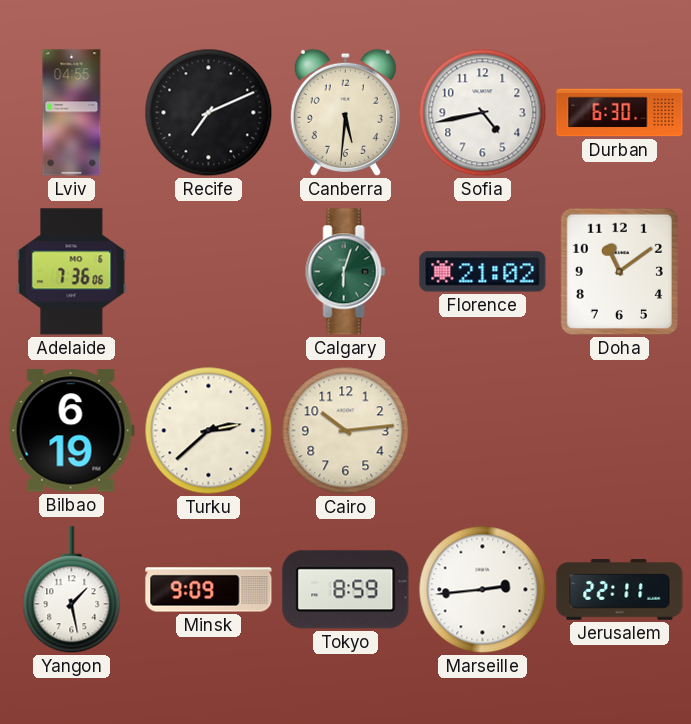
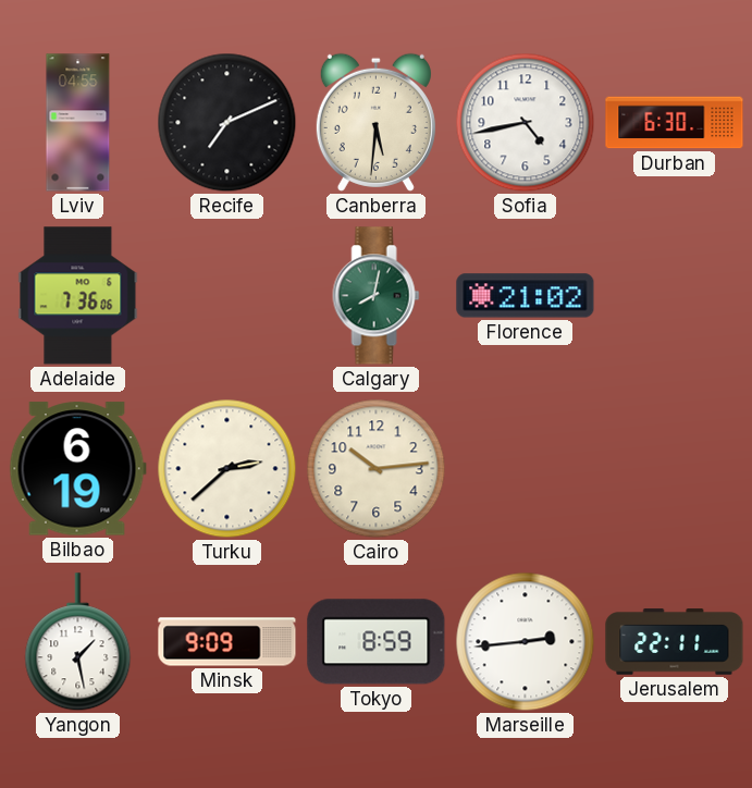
Calgary: 6:03 -> 8:02
Doha: 11:09 -> none
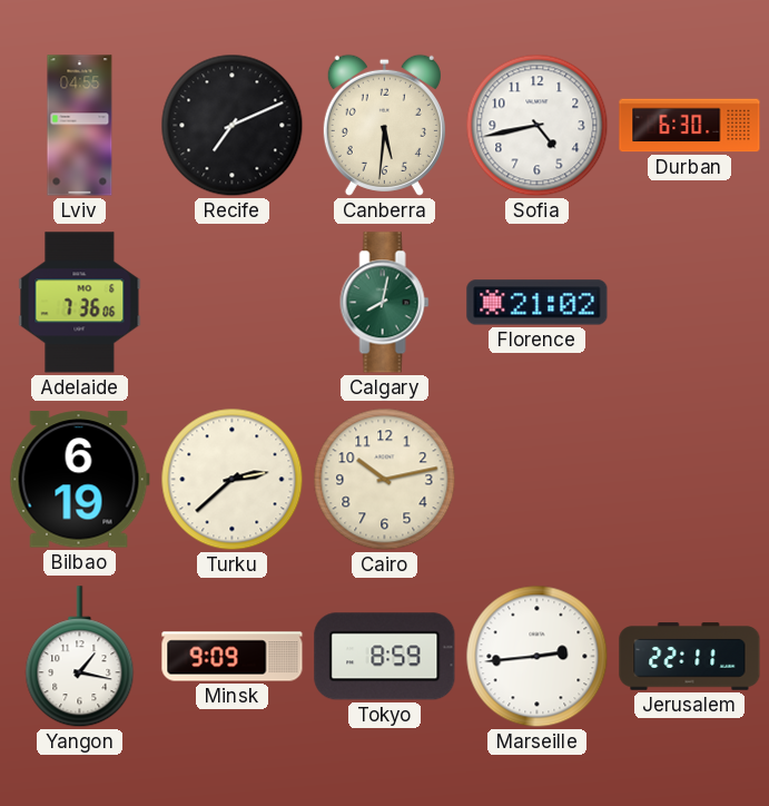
Cairo: 10:14 -> 10:13
Yangon: 1:28 -> 1:17
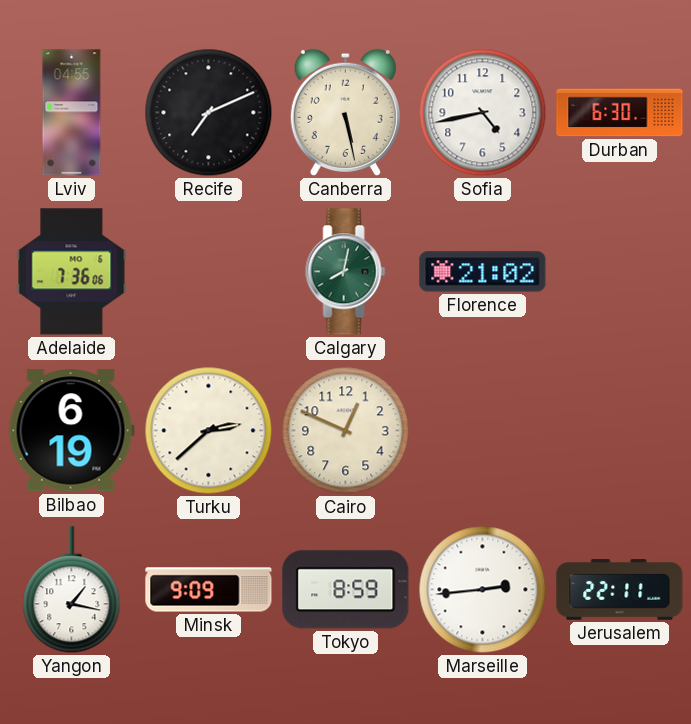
Canberra: 5:31 -> 5:28
Cairo: 10:13 -> 12:49
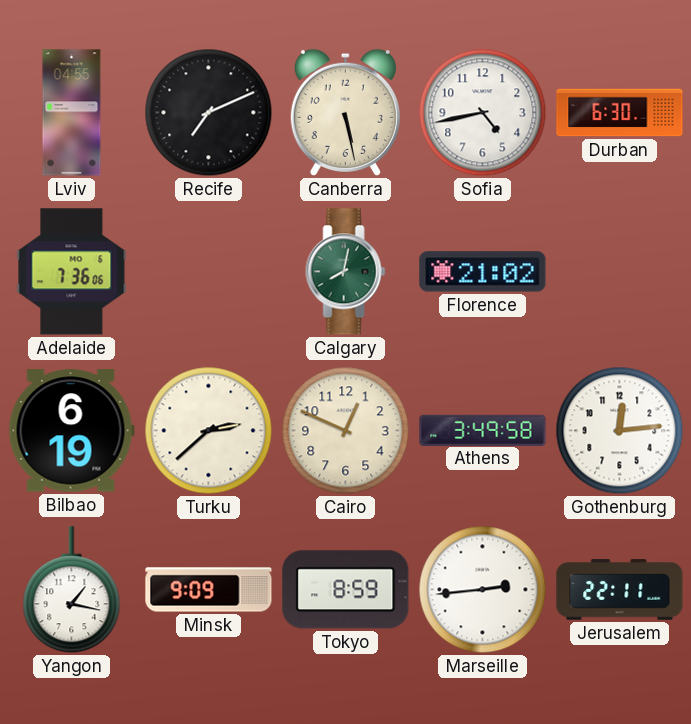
Athens: none -> 3:49
Gothenburg: none -> 12:14
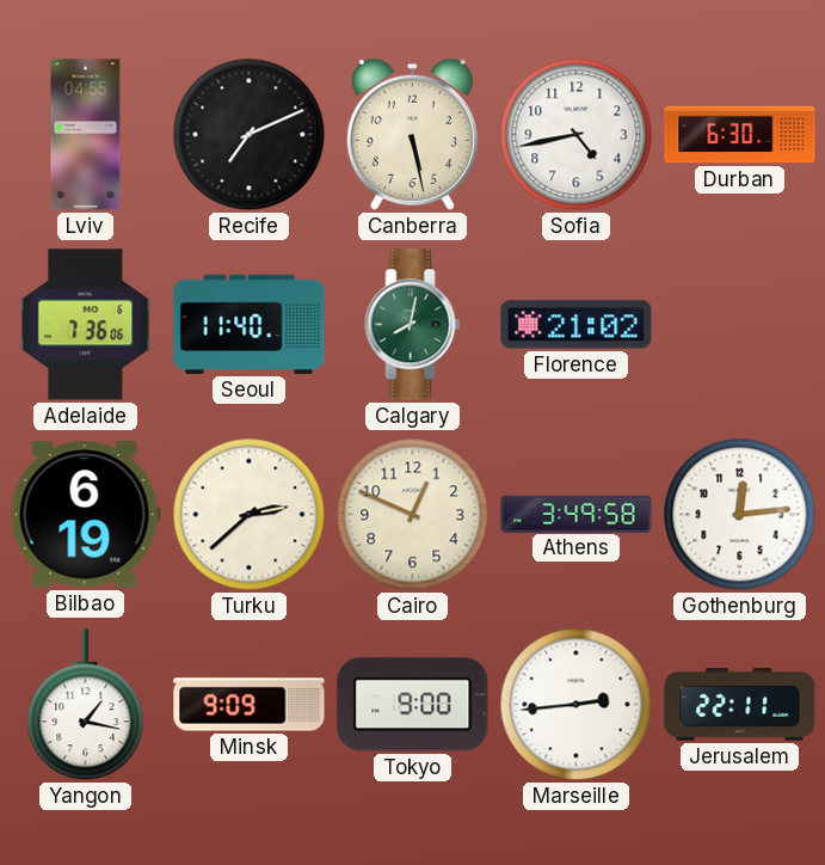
Seoul: none -> 11:40
Tokyo: 8:59 -> 9:00
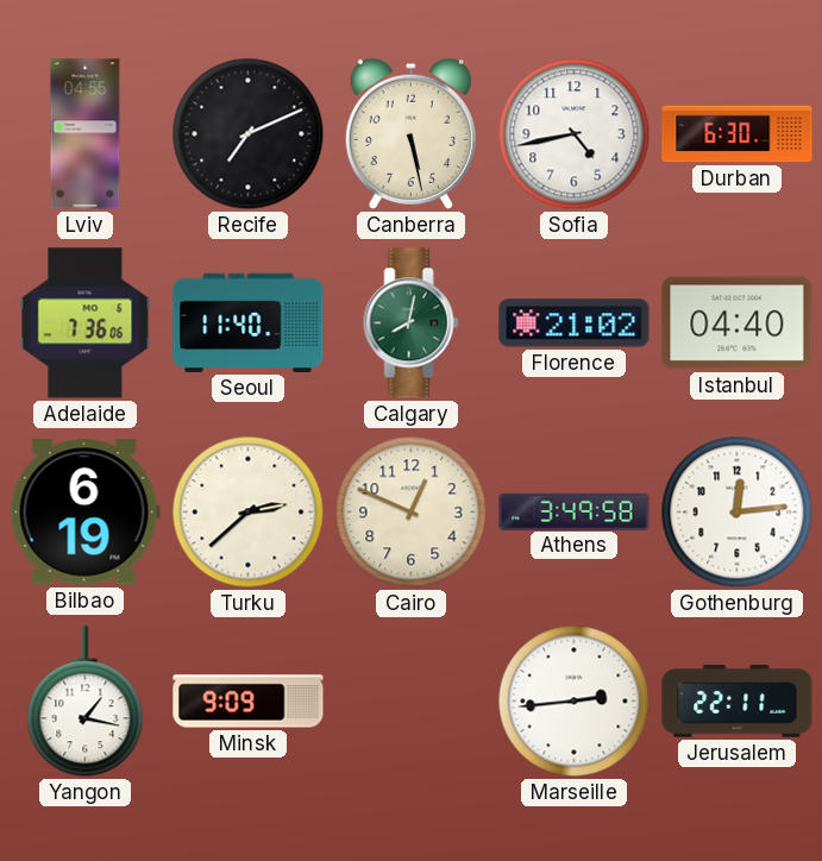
Istanbul: none -> 04:40
Tokyo: 9:00 -> none
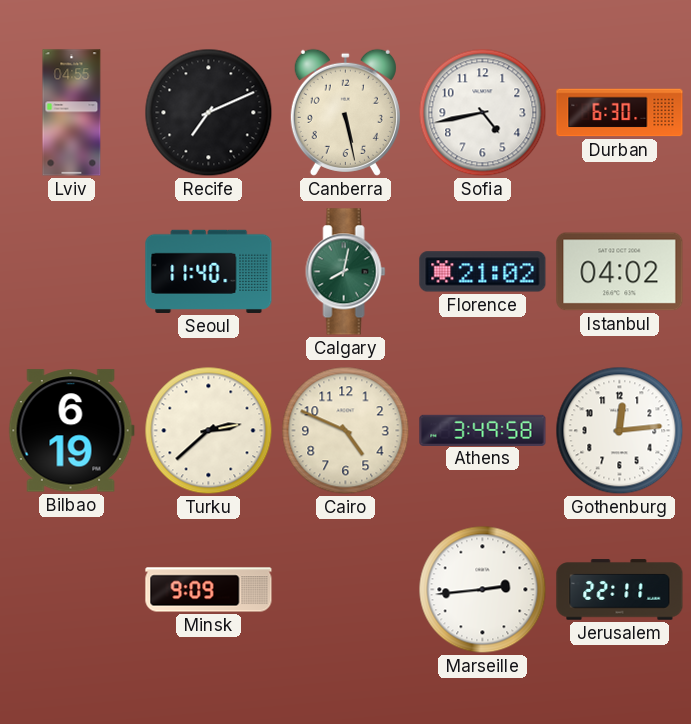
Adelaide: 7:36 -> none
Istanbul: 04:40 -> 04:02
Cairo: 12:49 -> 4:49
Yangon: 1:17 -> none
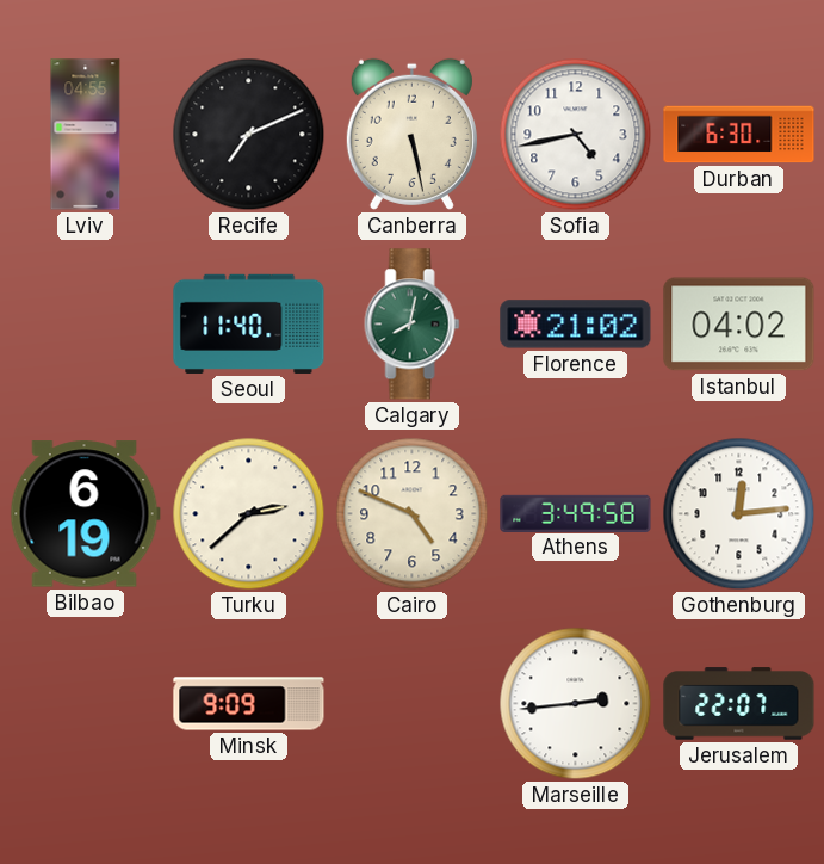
Jerusalem: 22:11 -> 22:07
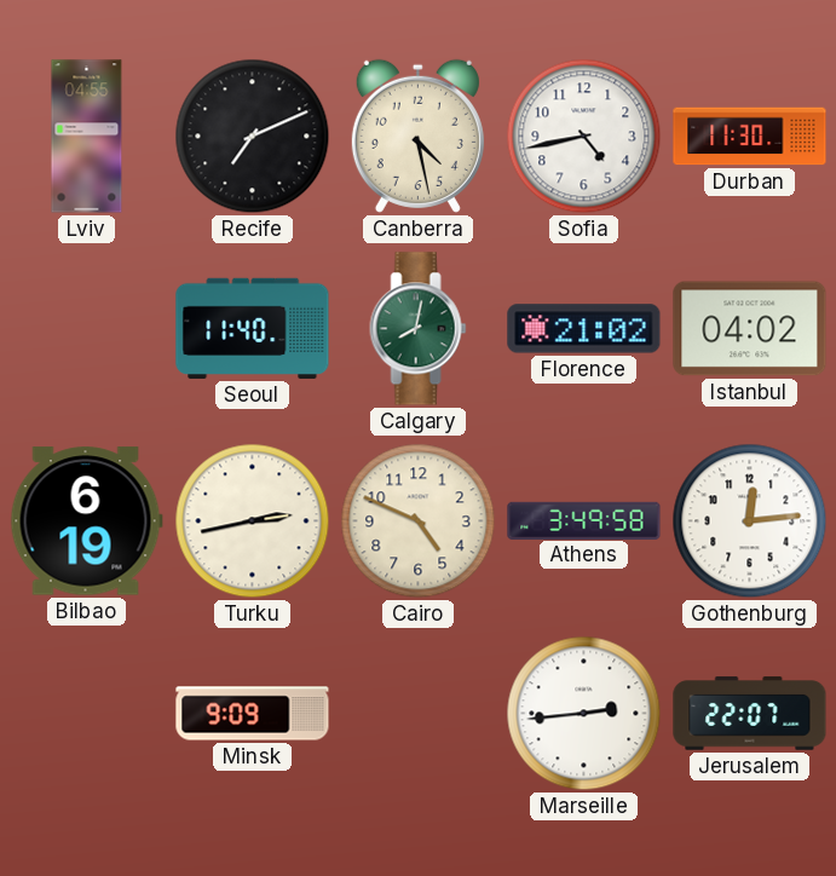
Canberra: 5:28 -> 4:28
Durban: 6:30 -> 11:30
Turku: 2:38 -> 2:43
